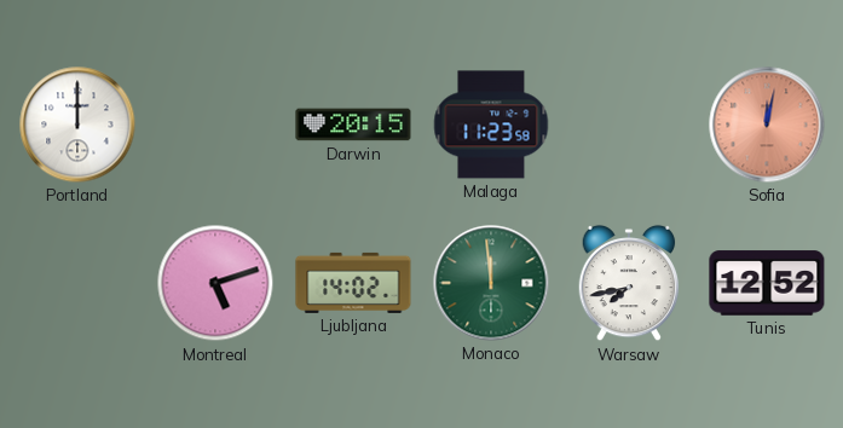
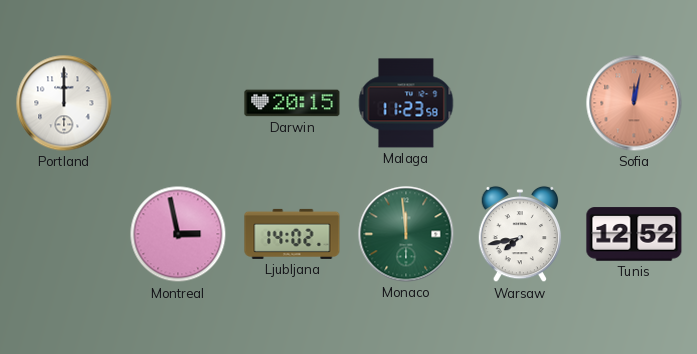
Montreal: 5:12 -> 2:58
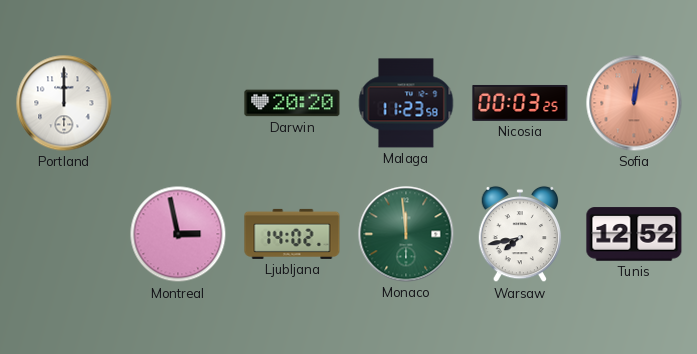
Darwin: 20:15 -> 20:20
Nicosia: none -> 00:03
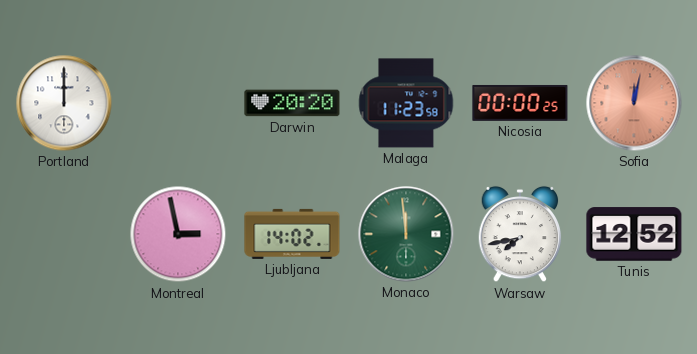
Nicosia: 00:03 -> 00:00
